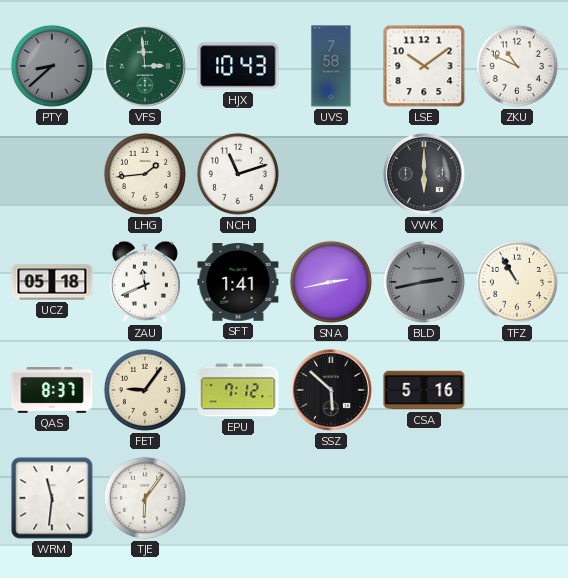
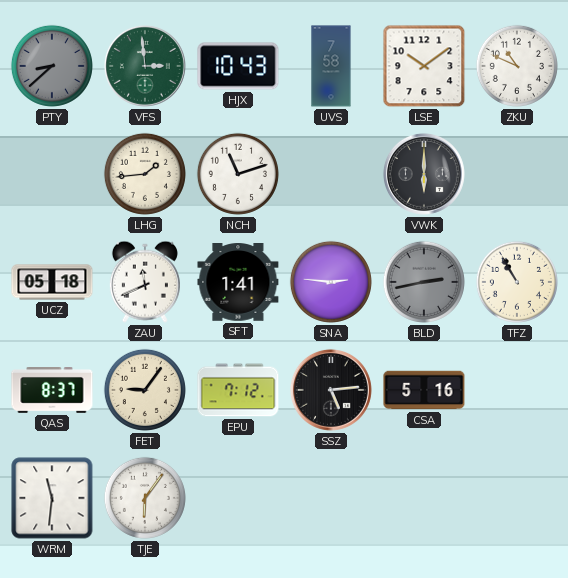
SNA: 2:43 -> 2:46
SSZ: 5:52 -> 5:14
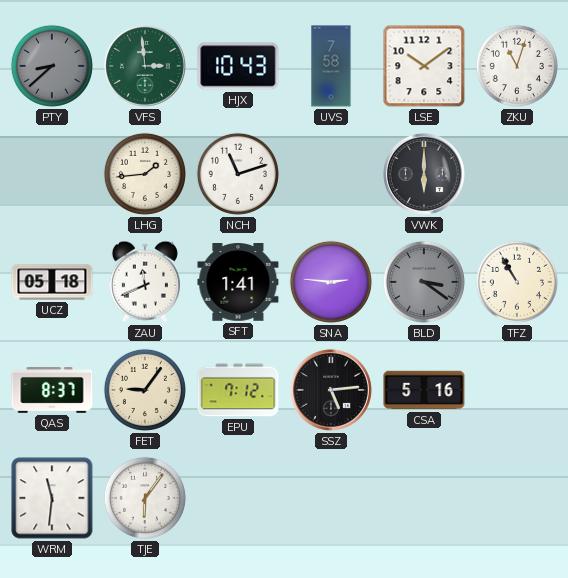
ZKU: 10:49 -> 11:03
BLD: 2:43 -> 3:21
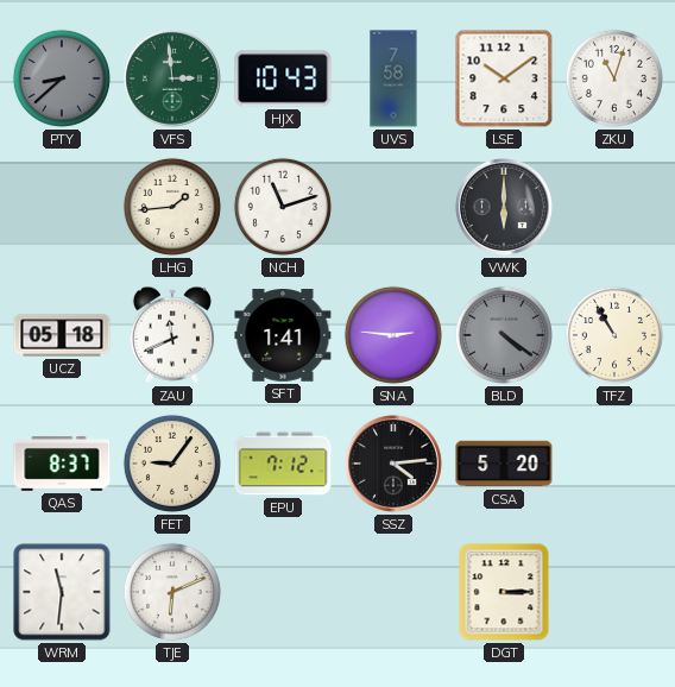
BLD: 3:21 -> 4:21
SSZ: 5:14 -> 4:14
CSA: 5:16 -> 5:20
TJE: 6:06 -> 6:11
DGT: none -> 3:15
